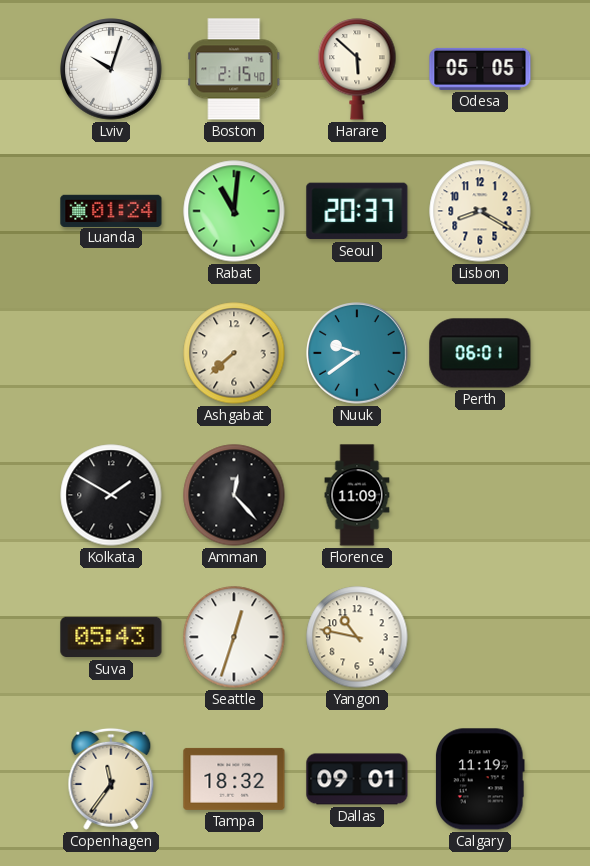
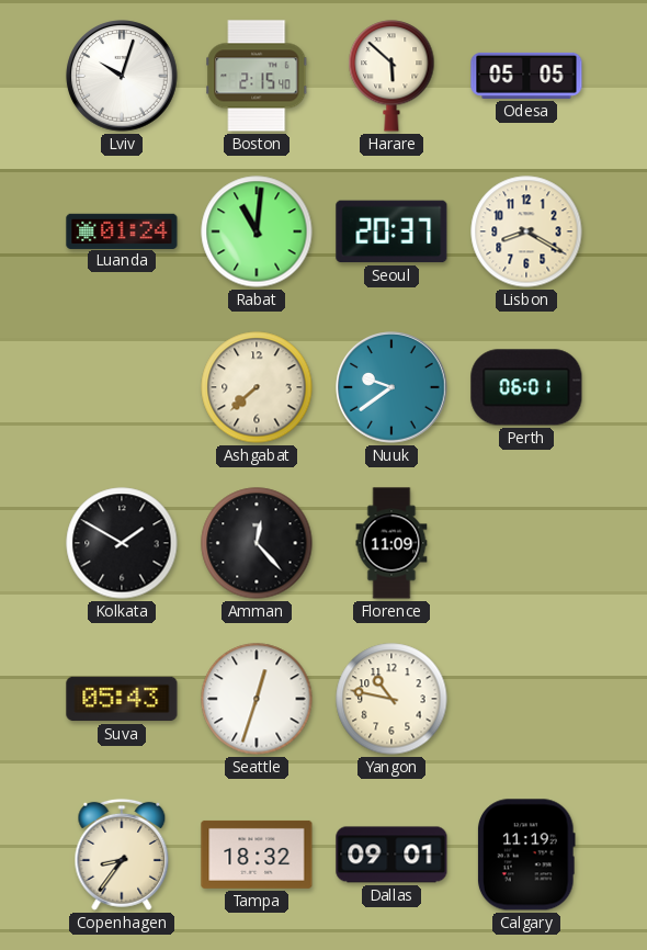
Copenhagen: 11:36 -> 8:36
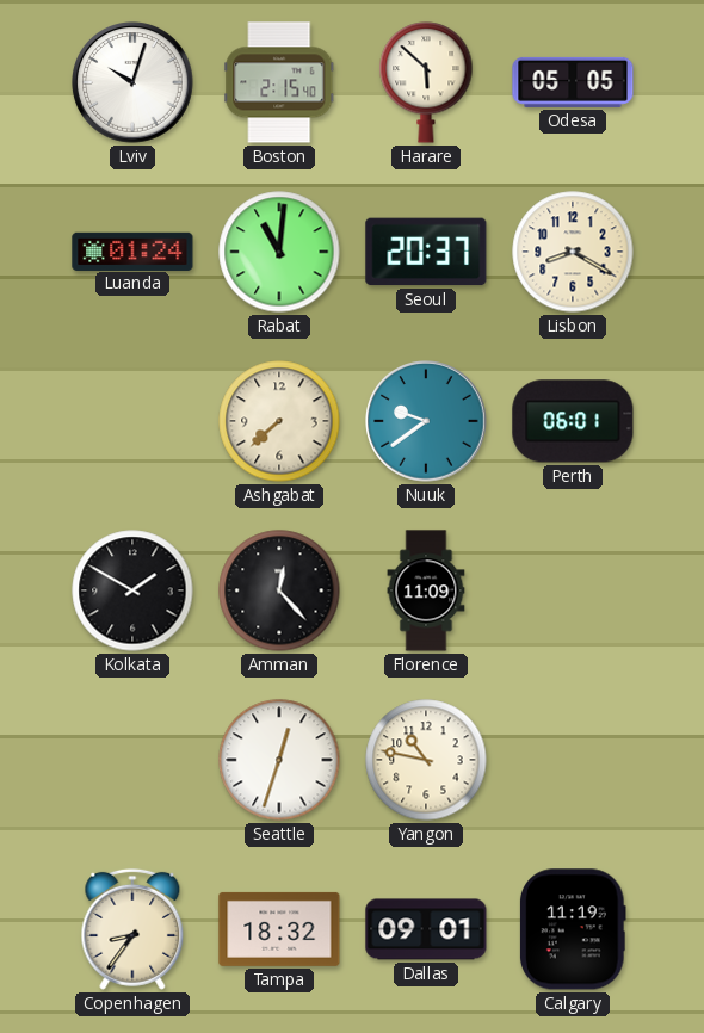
Suva: 05:43 -> none
